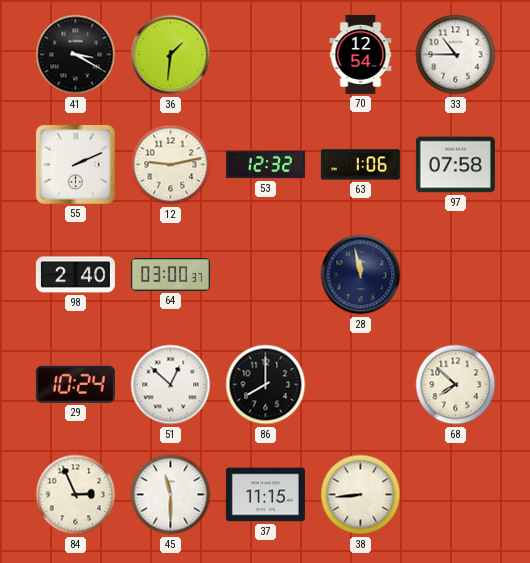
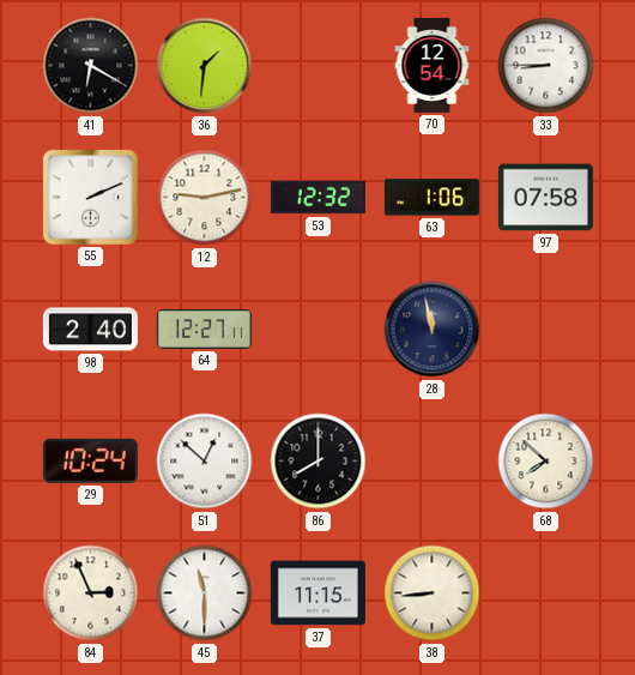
41: 3:20 -> 6:20
33: 10:45 -> 8:45
64: 03:00 -> 12:27
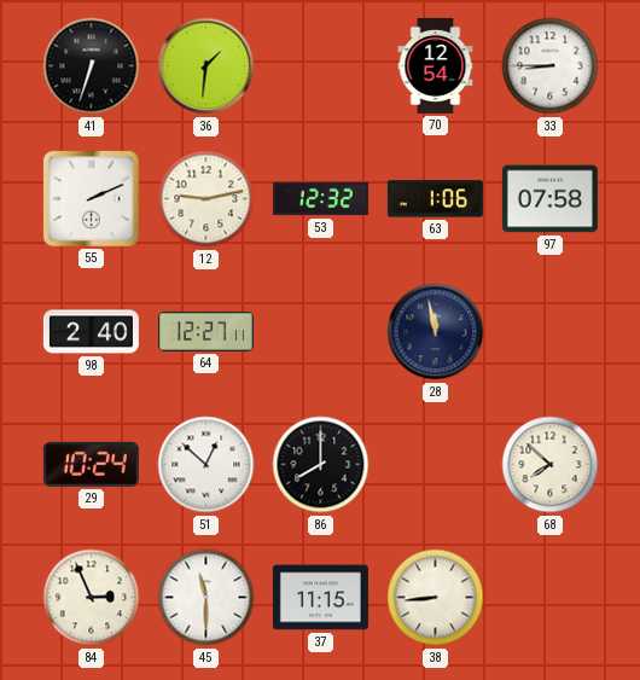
41: 6:20 -> 6:33
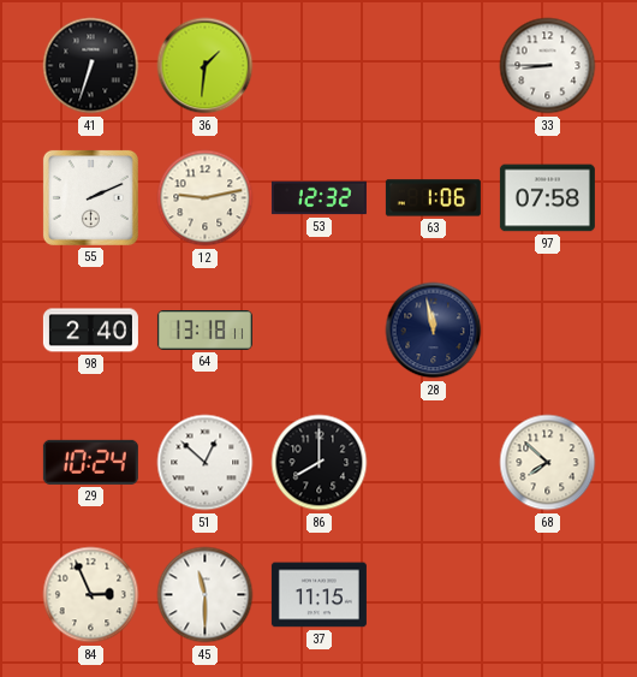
70: 12:54 -> none
64: 12:27 -> 13:18
38: 8:44 -> none
